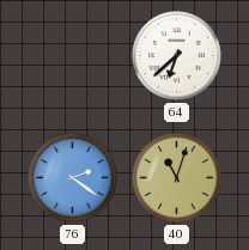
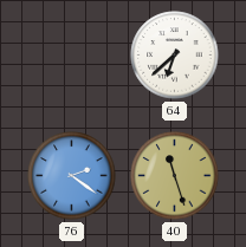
40: 11:03 -> 11:27
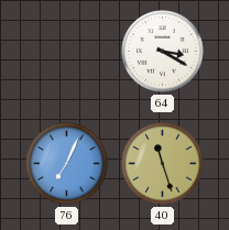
64: 6:38 -> 3:20
76: 2:21 -> 7:04
